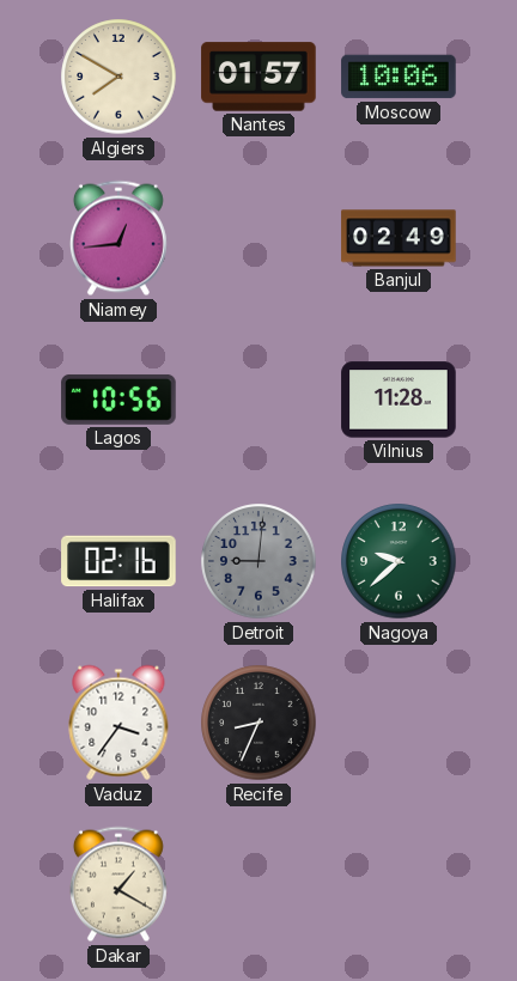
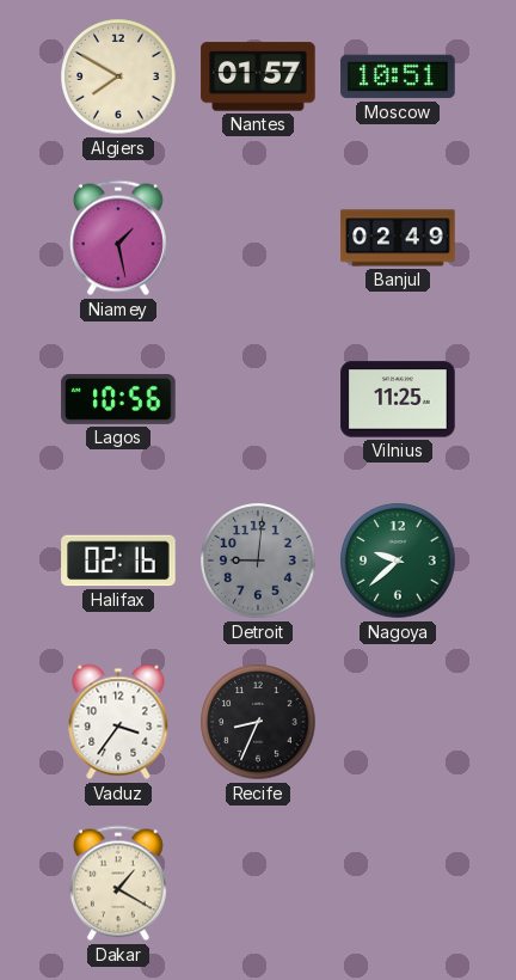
Moscow: 10:06 -> 10:51
Niamey: 12:44 -> 1:28
Vilnius: 11:28 -> 11:25
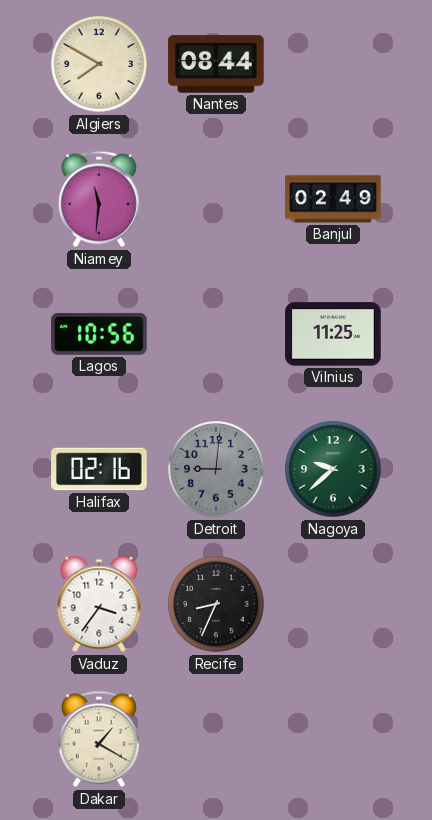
Nantes: 01:57 -> 08:44
Moscow: 10:51 -> none
Niamey: 1:28 -> 11:31
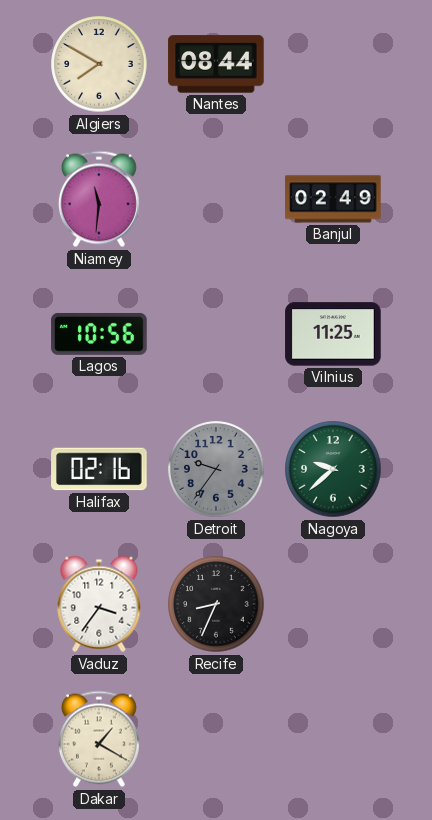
Detroit: 9:01 -> 9:36
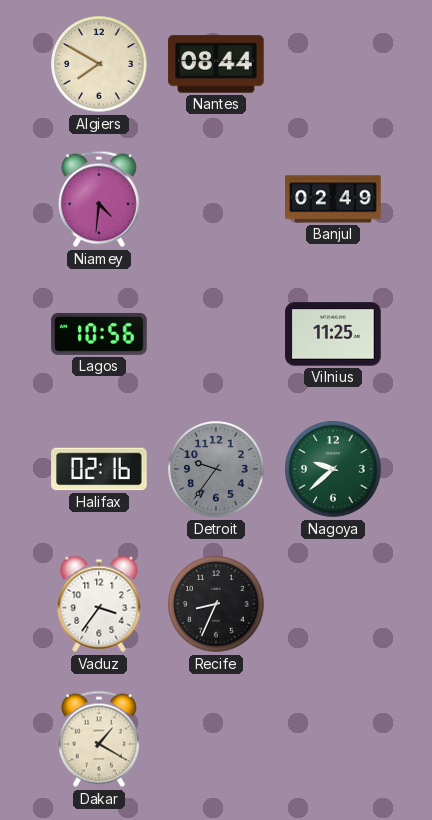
Niamey: 11:31 -> 4:31
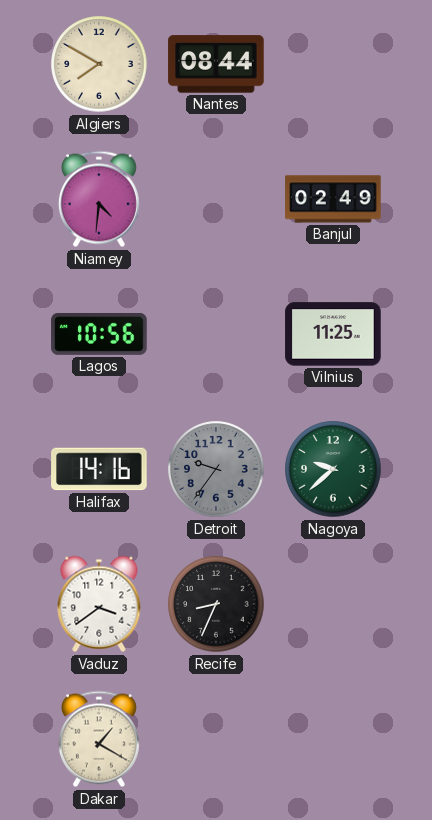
Halifax: 02:16 -> 14:16
Vaduz: 3:36 -> 3:39
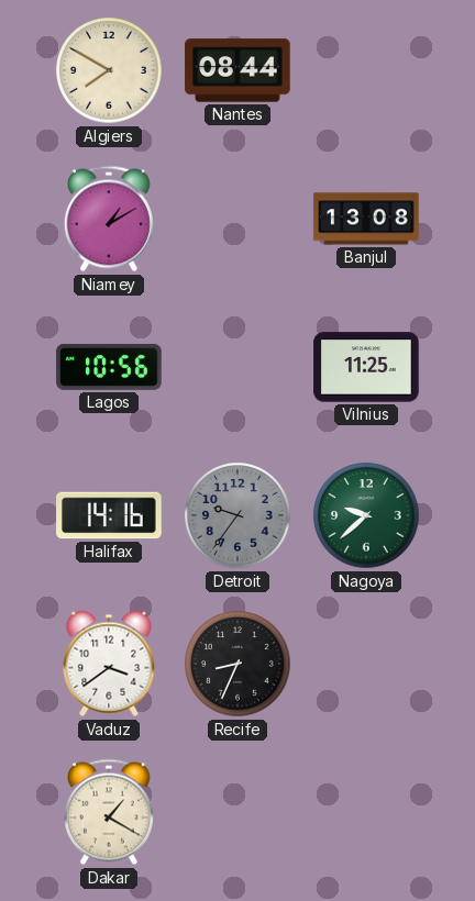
Niamey: 4:31 -> 1:10
Banjul: 02:49 -> 13:08
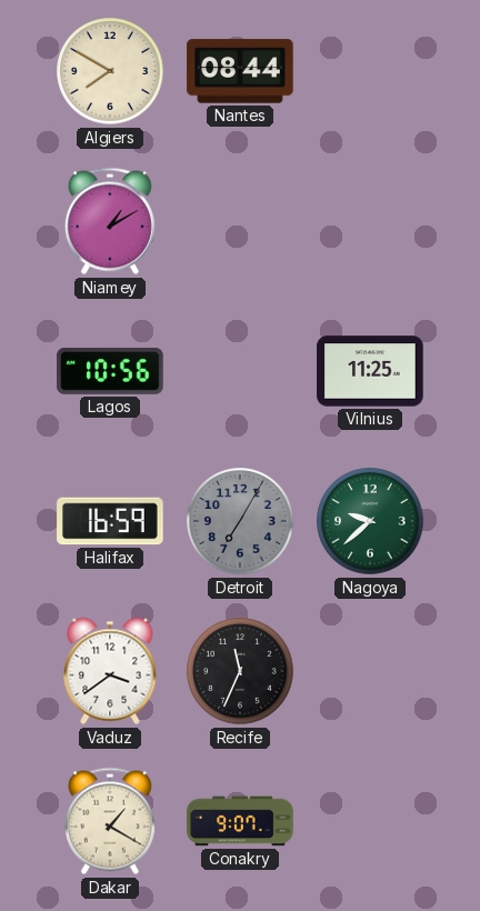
Banjul: 13:08 -> none
Halifax: 14:16 -> 16:59
Detroit: 9:36 -> 7:05
Recife: 8:34 -> 11:34
Conakry: none -> 9:07
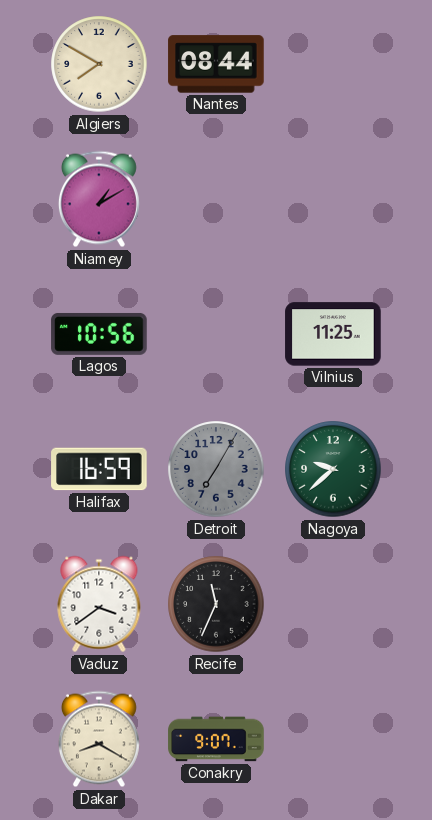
Dakar: 1:20 -> 8:20
